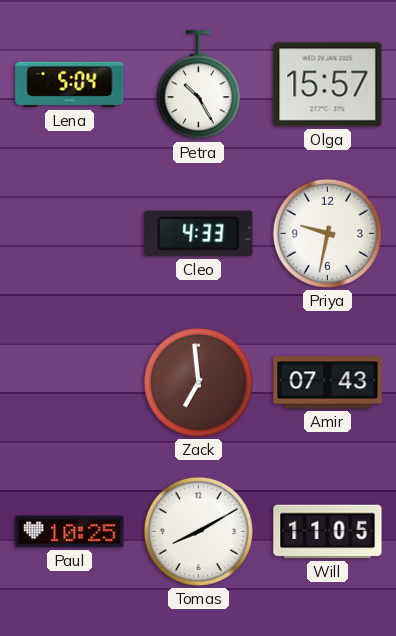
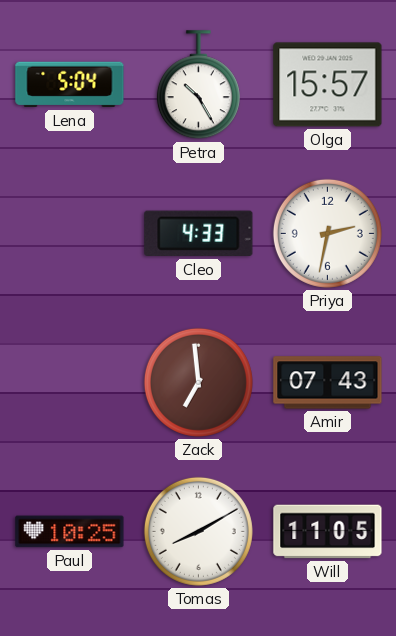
Priya: 9:32 -> 2:32
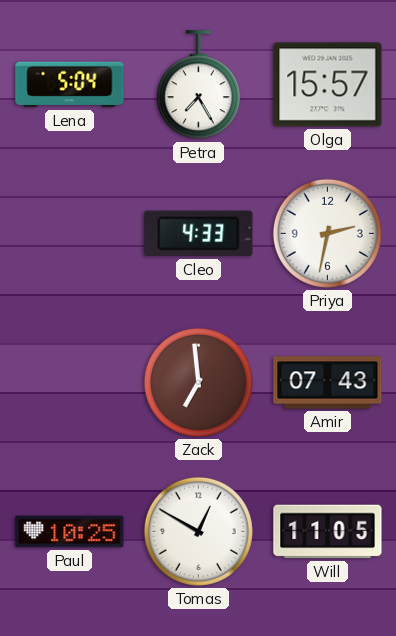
Petra: 10:25 -> 7:25
Tomas: 8:10 -> 12:50
